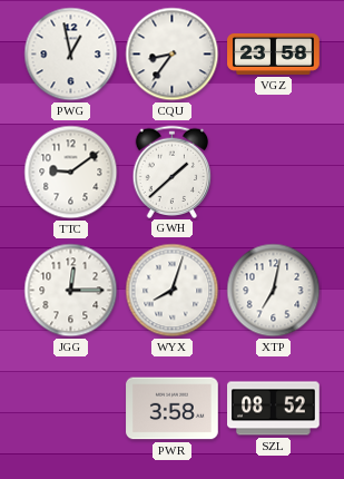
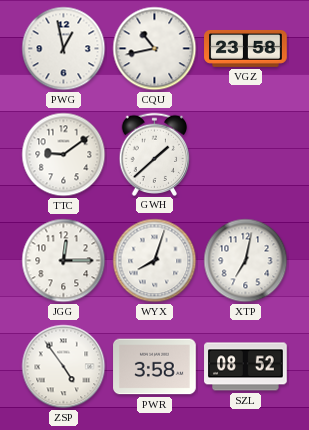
CQU: 8:36 -> 10:43
ZSP: none -> 4:54
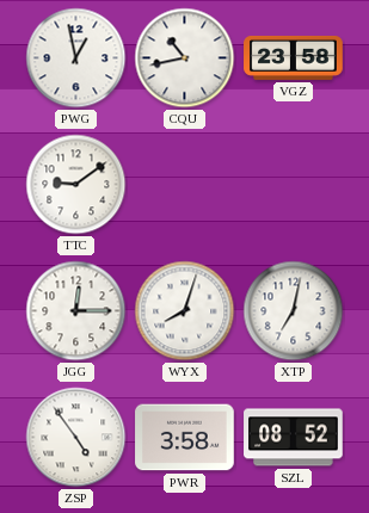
GWH: 1:38 -> none
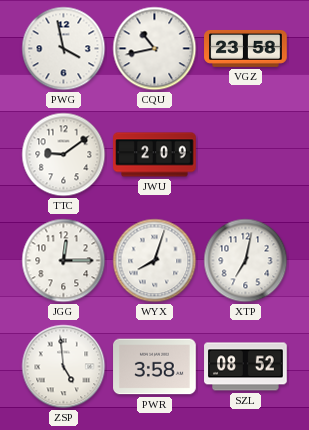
PWG: 12:58 -> 3:58
JWU: none -> 2:09
ZSP: 4:54 -> 4:59
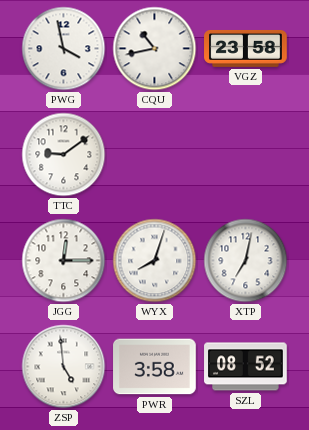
JWU: 2:09 -> none
